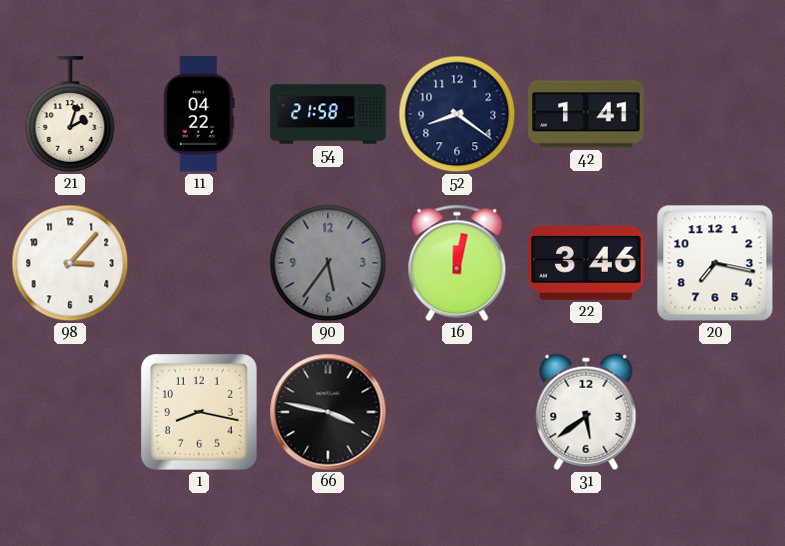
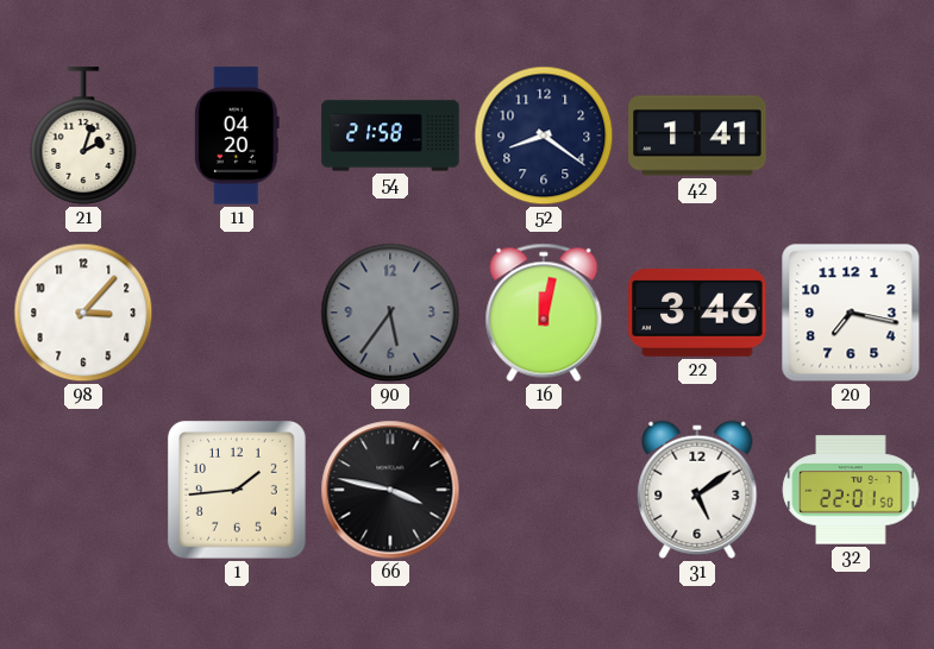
11: 04:22 -> 04:20
1: 8:17 -> 1:44
31: 5:39 -> 5:09
32: none -> 22:01
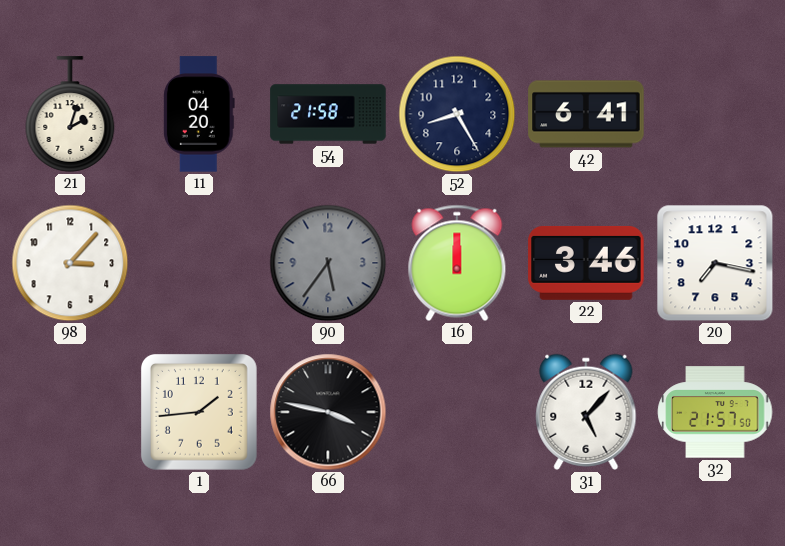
52: 8:21 -> 8:25
42: 1:41 -> 6:41
16: 12:02 -> 12:00
31: 5:09 -> 5:07
32: 22:01 -> 21:57
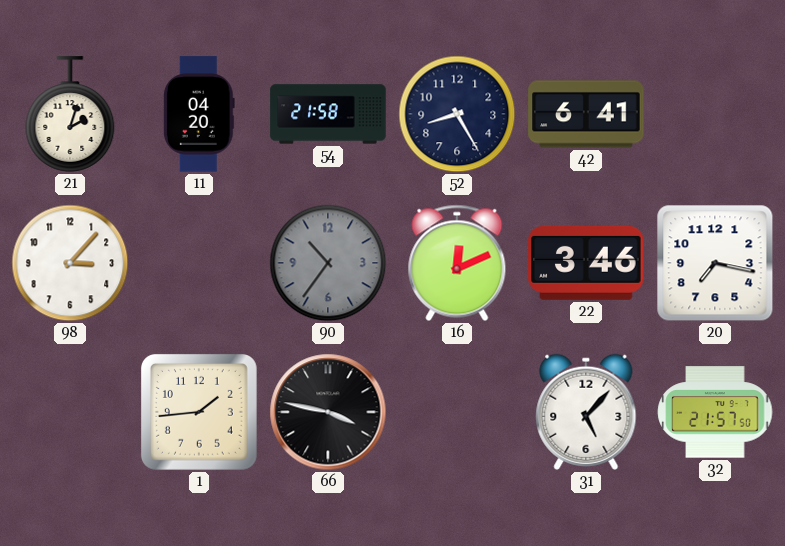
90: 5:36 -> 10:36
16: 12:00 -> 12:11
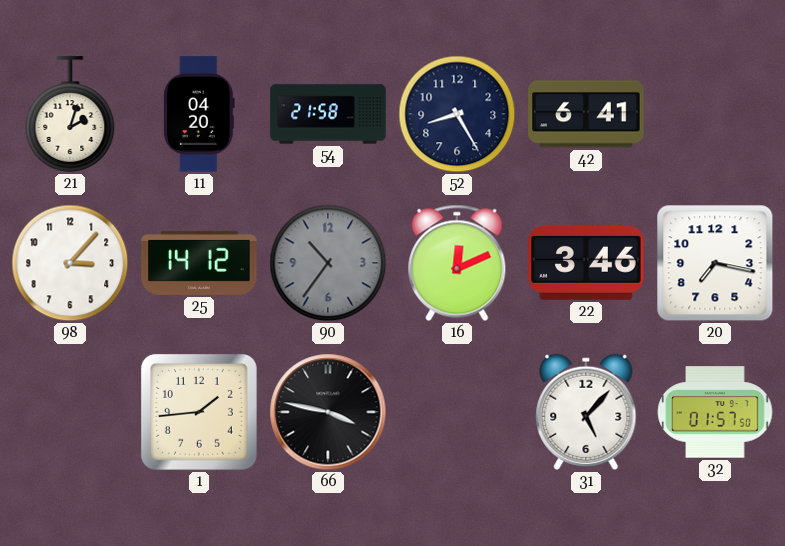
25: none -> 14:12
32: 21:57 -> 01:57
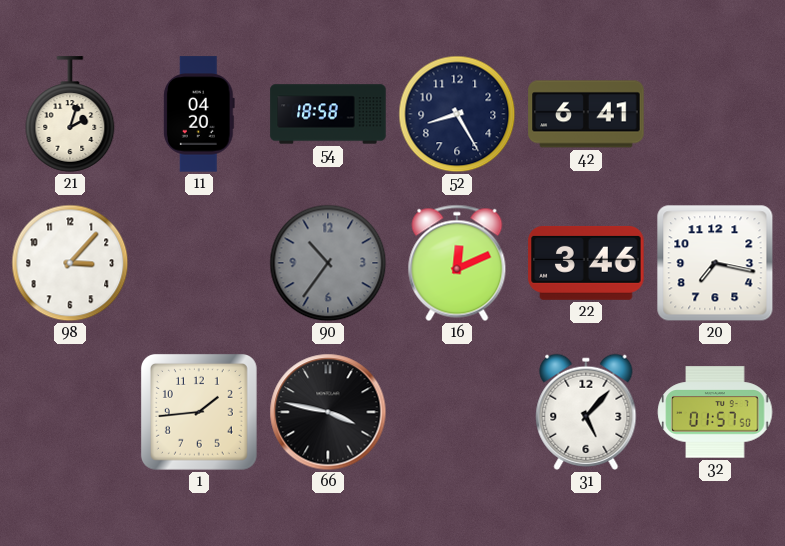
54: 21:58 -> 18:58
25: 14:12 -> none
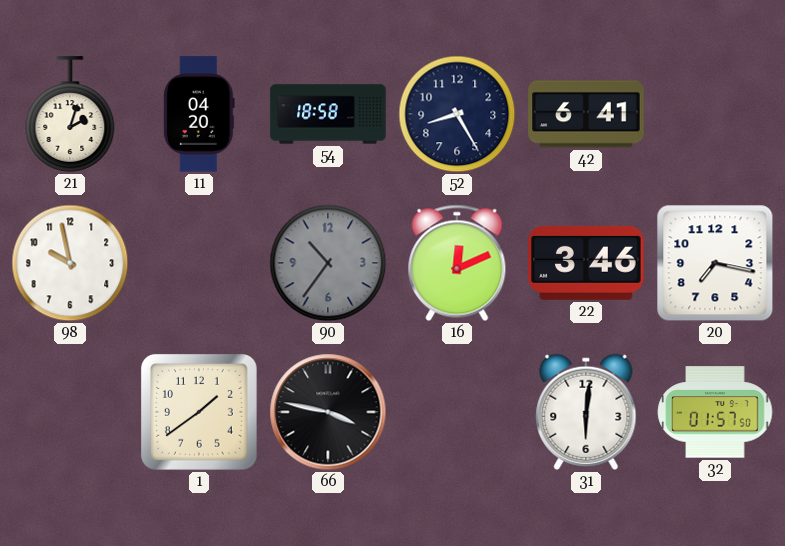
98: 3:07 -> 9:58
1: 1:44 -> 1:39
31: 5:07 -> 6:01
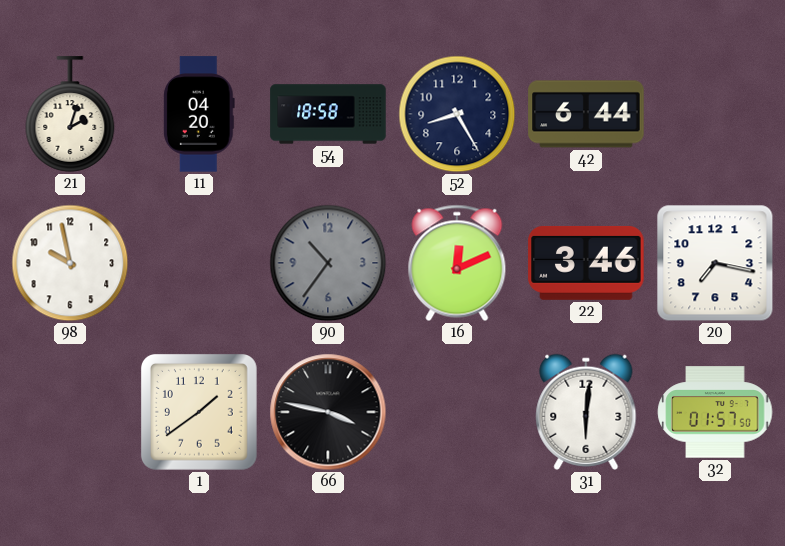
42: 6:41 -> 6:44
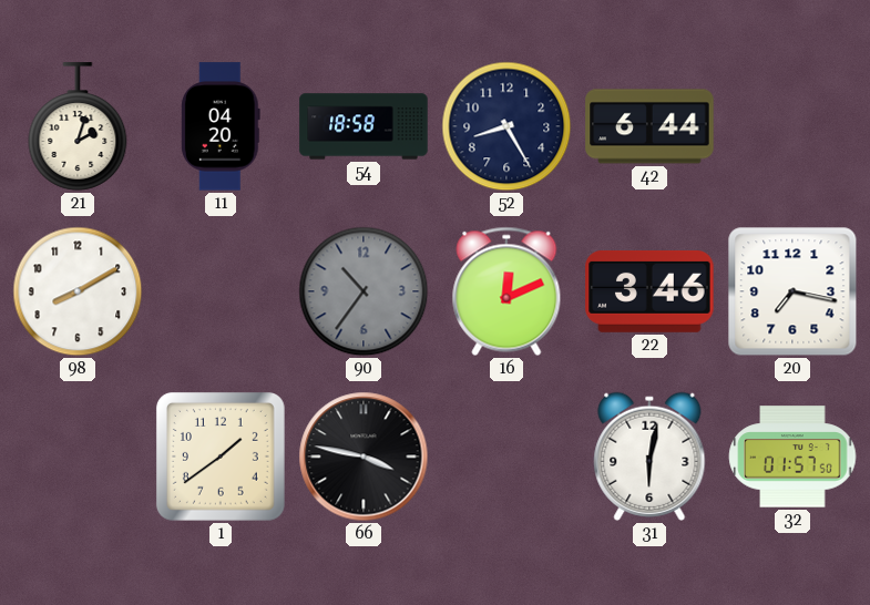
98: 9:58 -> 8:10
31: 6:01 -> 6:02
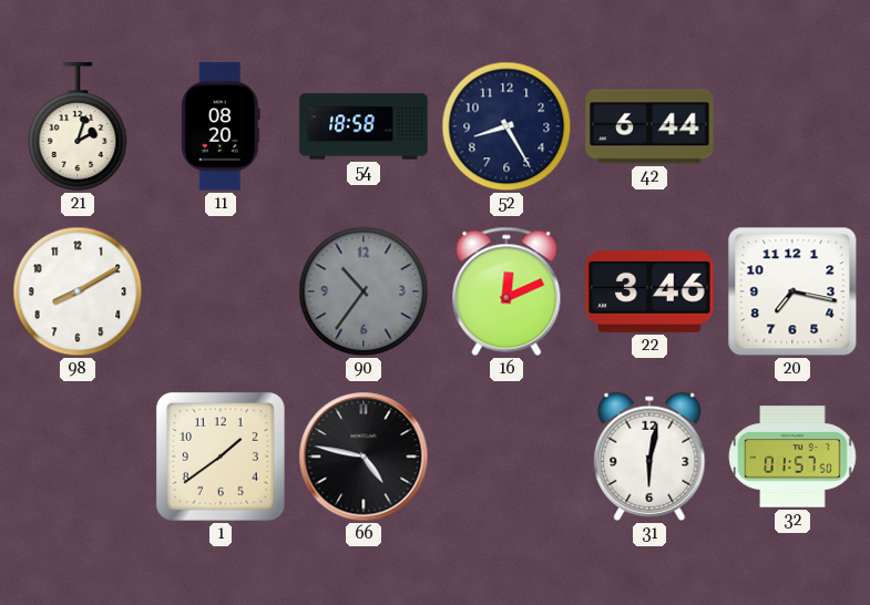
11: 04:20 -> 08:20
66: 3:47 -> 4:47
